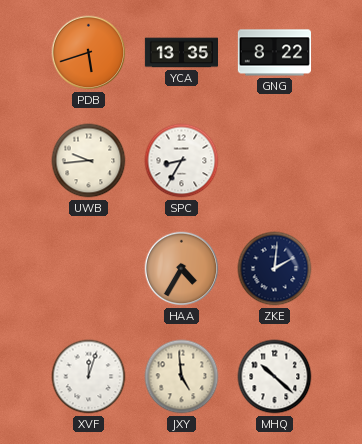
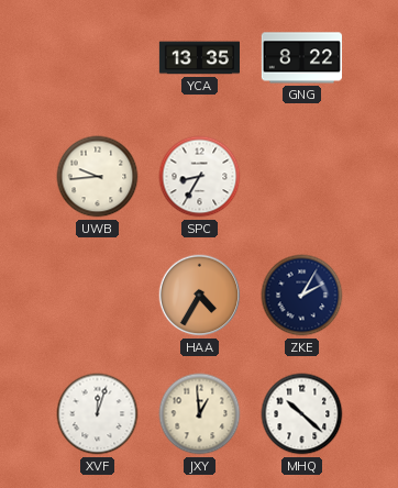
PDB: 5:42 -> none
ZKE: 2:01 -> 2:05
JXY: 4:59 -> 12:59
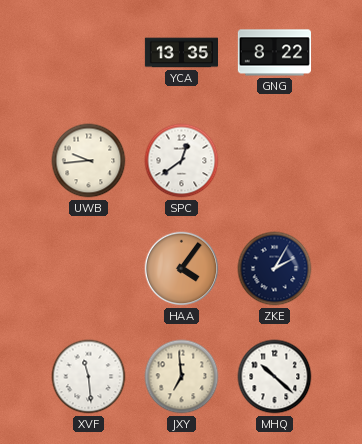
SPC: 8:35 -> 12:39
HAA: 4:35 -> 4:06
XVF: 12:03 -> 11:29
JXY: 12:59 -> 6:59
